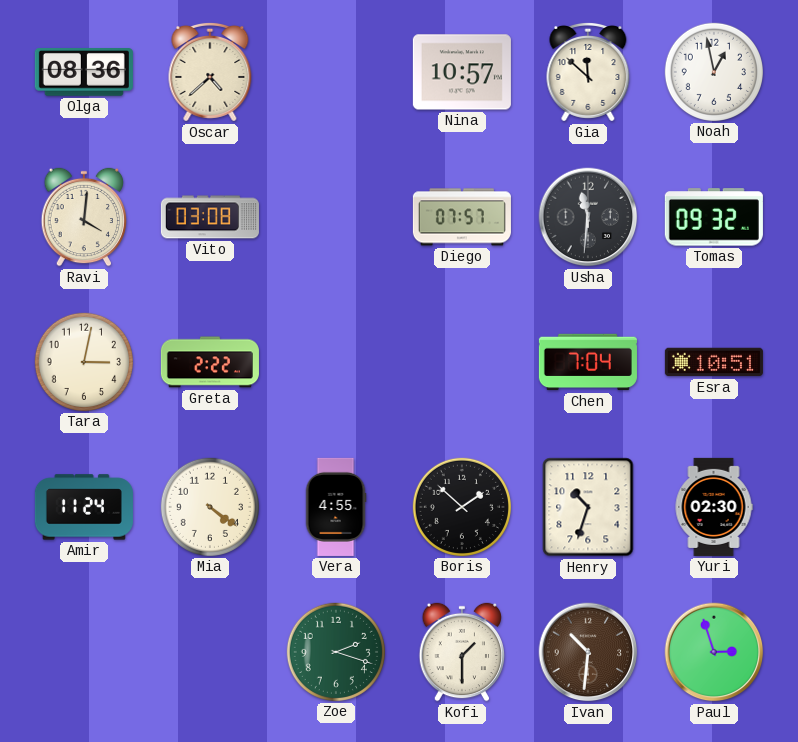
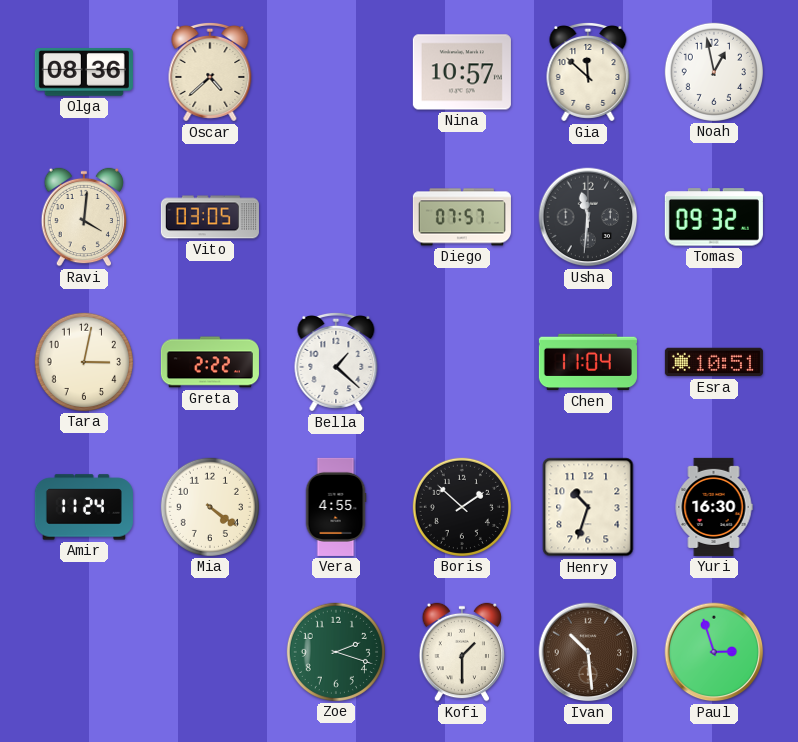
Vito: 03:08 -> 03:05
Bella: none -> 1:22
Chen: 7:04 -> 11:04
Yuri: 02:30 -> 16:30
Ivan: 10:31 -> 10:29
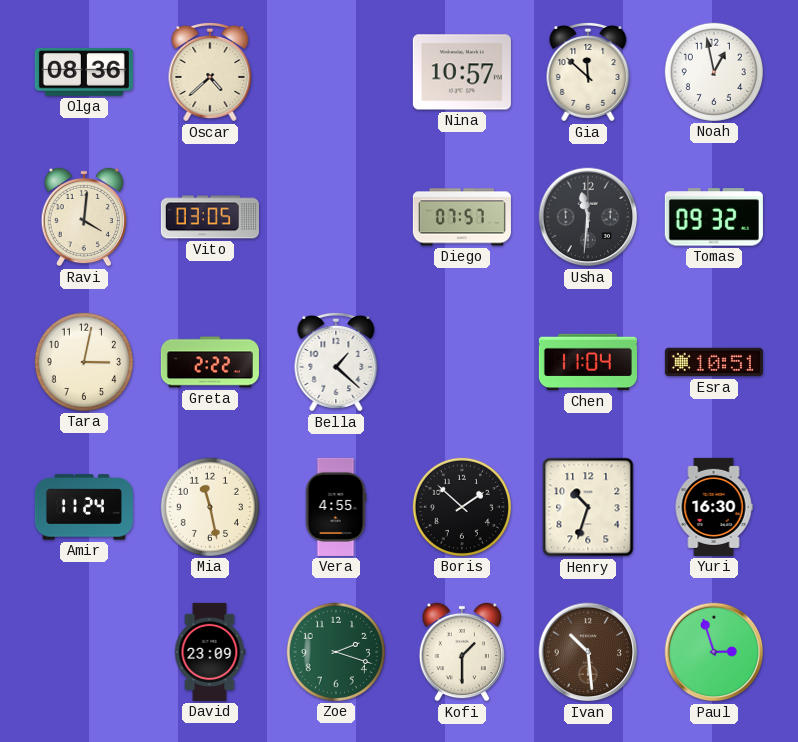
Mia: 4:21 -> 11:28
David: none -> 23:09
